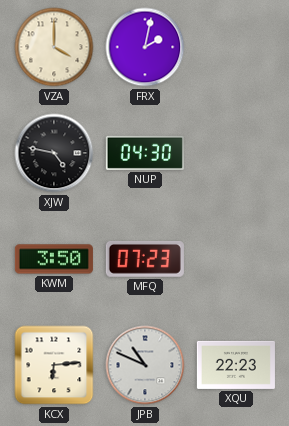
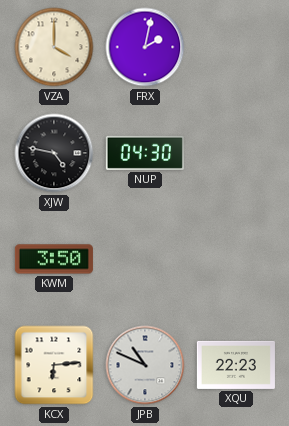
MFQ: 07:23 -> none
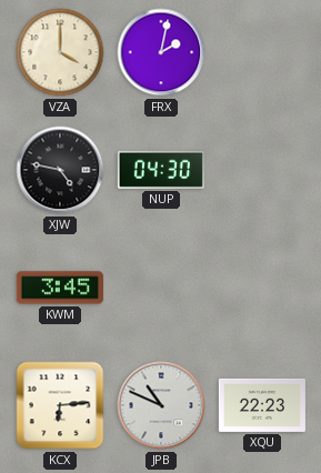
KWM: 3:50 -> 3:45
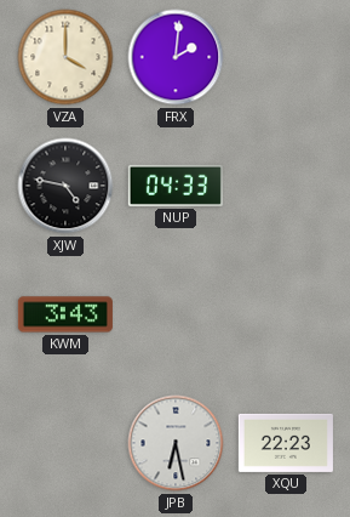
FRX: 2:02 -> 2:01
NUP: 04:30 -> 04:33
KWM: 3:45 -> 3:43
KCX: 6:14 -> none
JPB: 10:49 -> 6:28
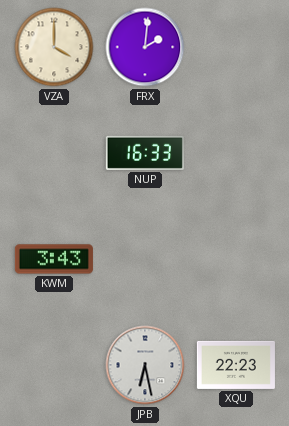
XJW: 4:47 -> none
NUP: 04:33 -> 16:33
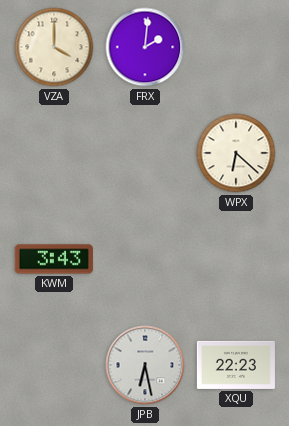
NUP: 16:33 -> none
WPX: none -> 6:22
